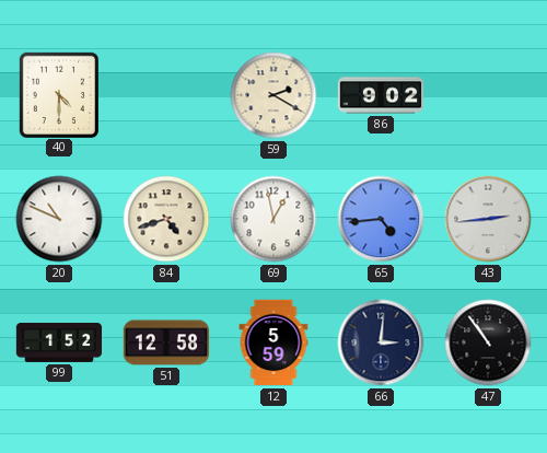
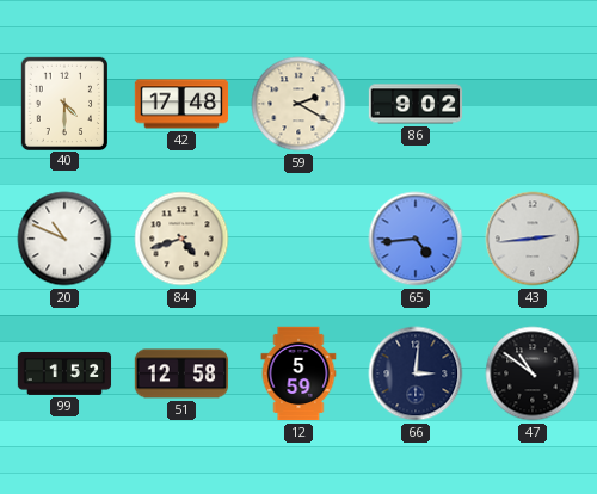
42: none -> 17:48
69: 12:58 -> none
47: 10:54 -> 10:51
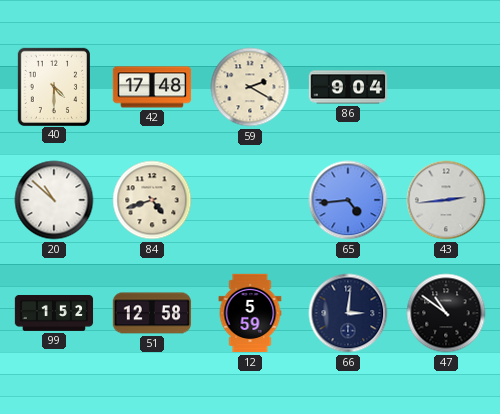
86: 9:02 -> 9:04
20: 10:49 -> 10:52
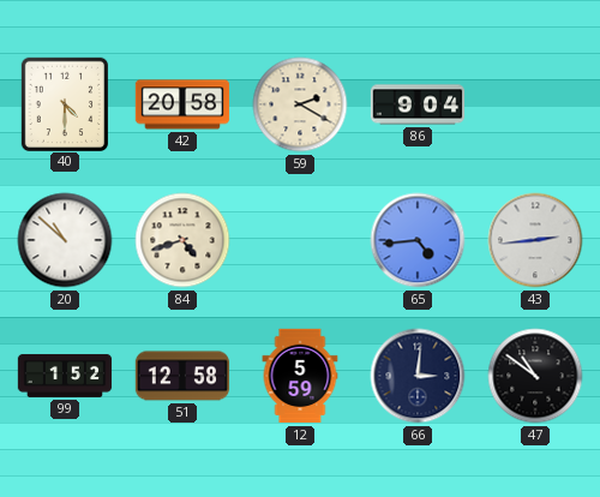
42: 17:48 -> 20:58
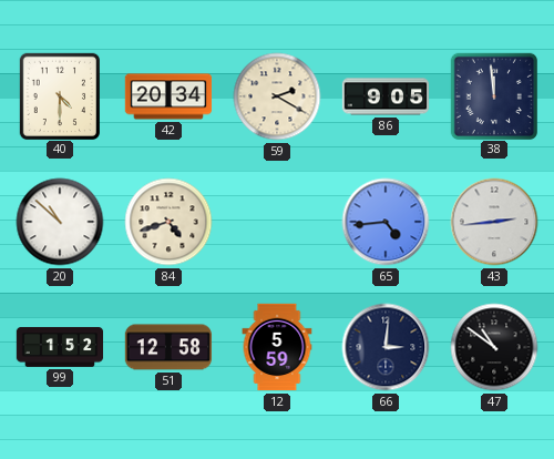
42: 20:58 -> 20:34
86: 9:04 -> 9:05
38: none -> 11:59
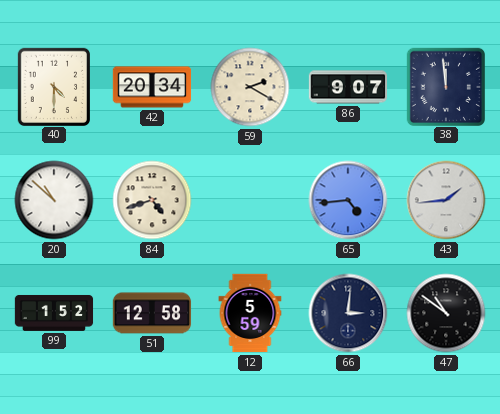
86: 9:05 -> 9:07
43: 2:44 -> 1:44
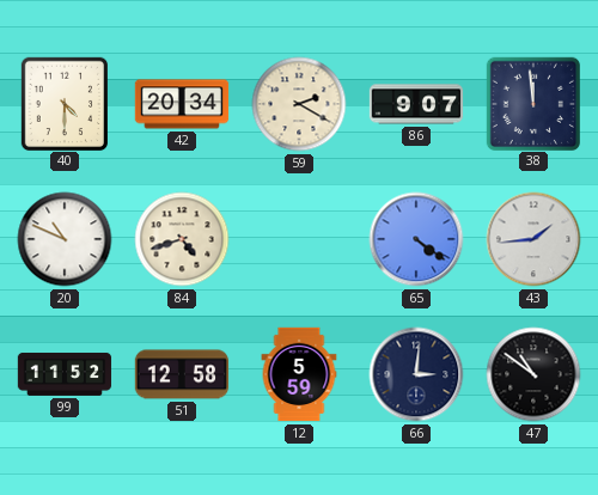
20: 10:52 -> 10:49
65: 4:44 -> 4:21
99: 1:52 -> 11:52
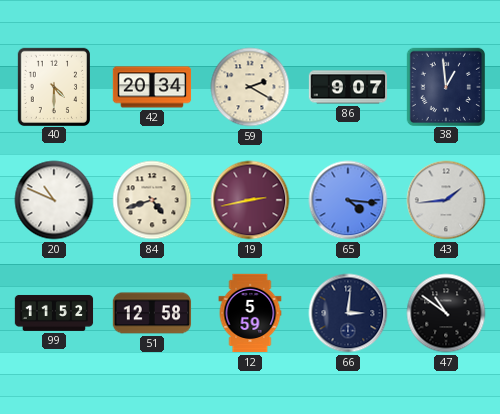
38: 11:59 -> 12:59
19: none -> 2:43
65: 4:21 -> 4:16
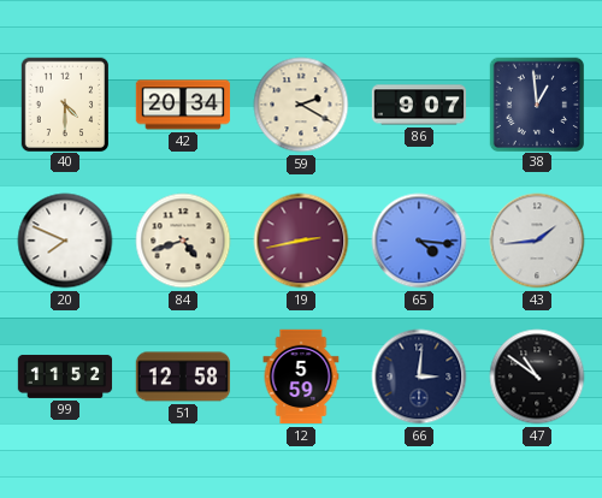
20: 10:49 -> 7:49
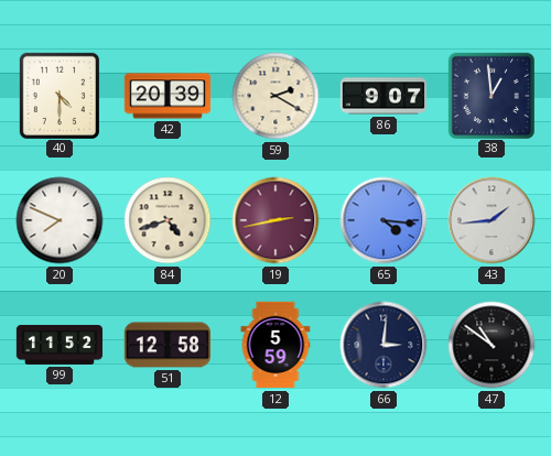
42: 20:34 -> 20:39
